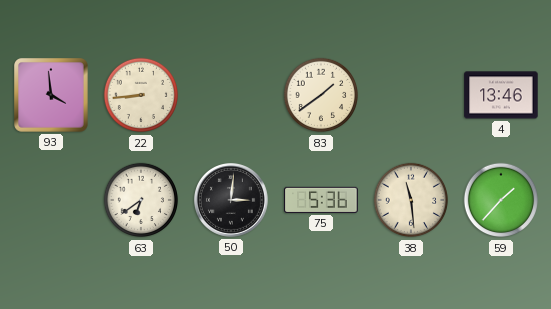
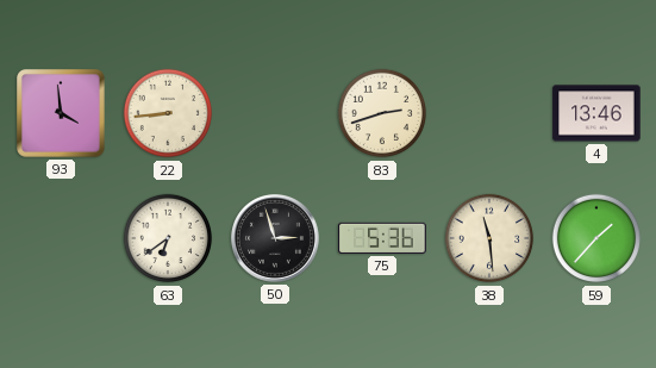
83: 1:39 -> 2:42
50: 3:01 -> 2:57
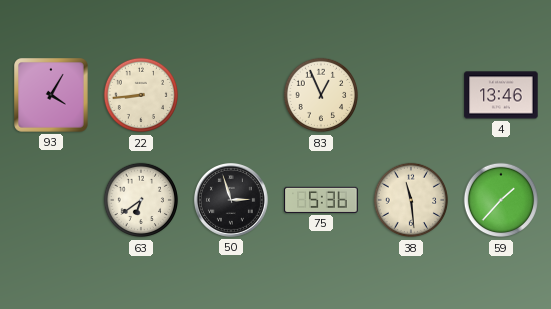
93: 3:59 -> 4:05
83: 2:42 -> 12:56
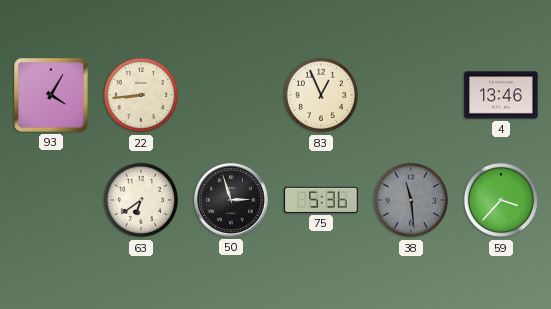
38 dial: cream -> grey
59: 1:37 -> 3:37
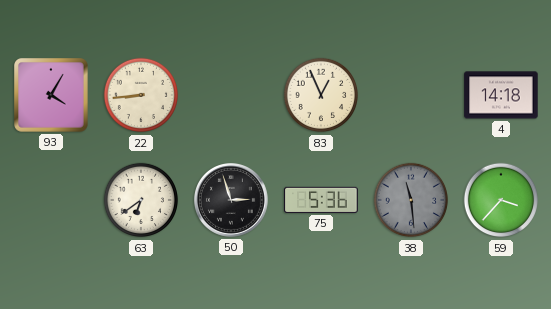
4: 13:46 -> 14:18
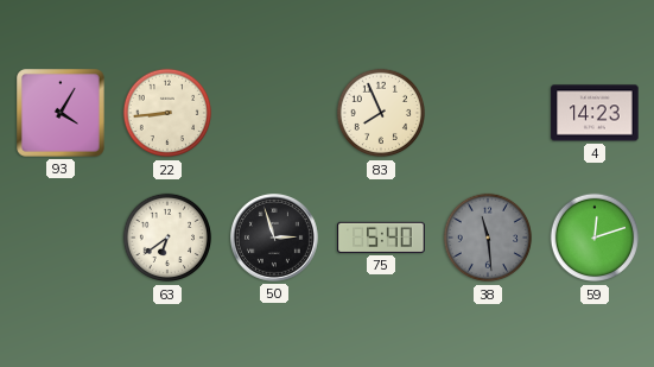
83: 12:56 -> 7:56
4: 14:18 -> 14:23
75: 5:36 -> 5:40
59: 3:37 -> 12:12
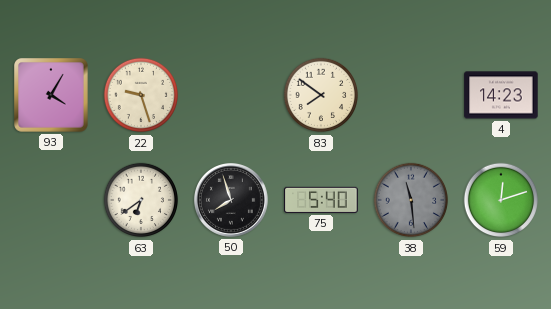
22: 8:44 -> 9:27
83: 7:56 -> 7:51
50: 2:57 -> 7:57
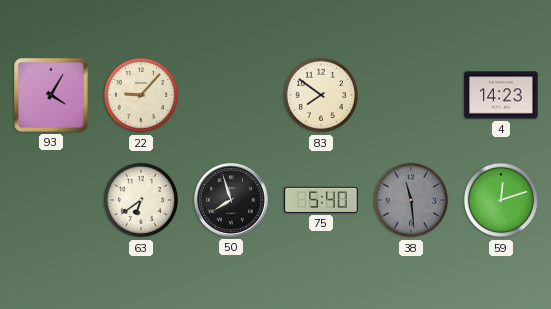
22: 9:27 -> 9:07
